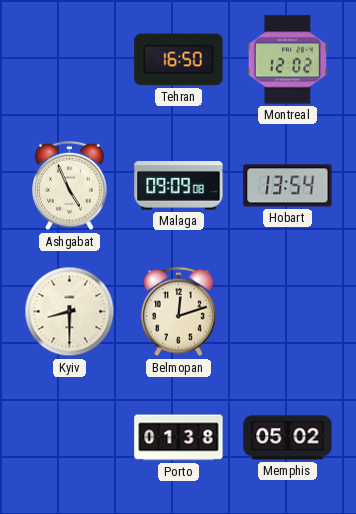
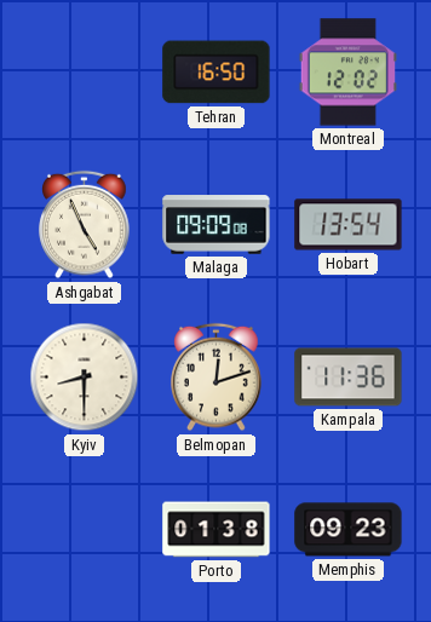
Kampala: none -> 11:36
Memphis: 05:02 -> 09:23
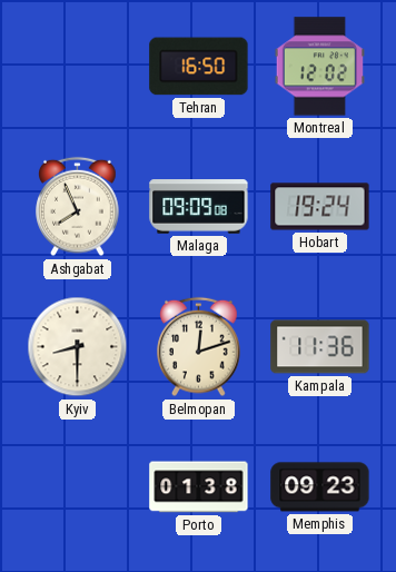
Ashgabat: 4:56 -> 7:56
Hobart: 13:54 -> 19:24
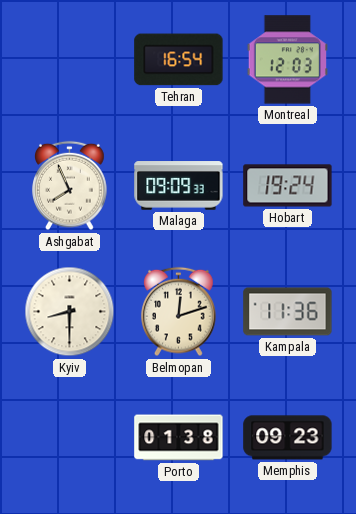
Tehran: 16:50 -> 16:54
Montreal: 12:02 -> 12:03
Malaga: 09:09:08 -> 09:09:33
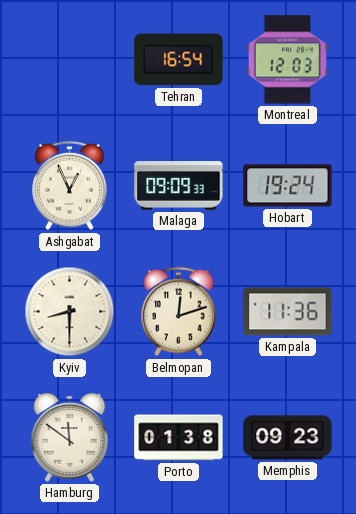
Ashgabat: 7:56 -> 12:56
Hamburg: none -> 11:51
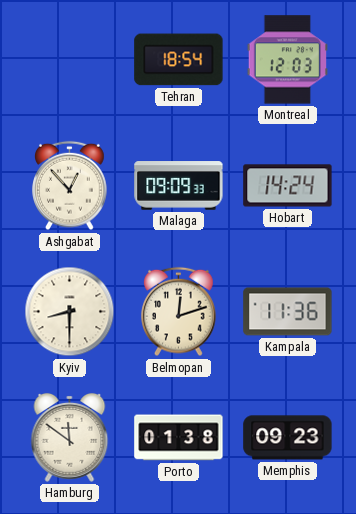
Tehran: 16:54 -> 18:54
Ashgabat: 12:56 -> 12:53
Hobart: 19:24 -> 14:24
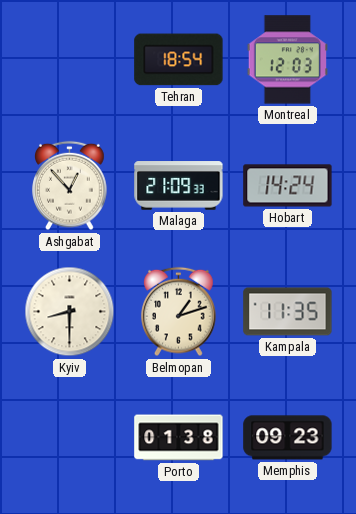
Malaga: 09:09 -> 21:09
Belmopan: 12:12 -> 1:12
Kampala: 11:36 -> 11:35
Hamburg: 11:51 -> none
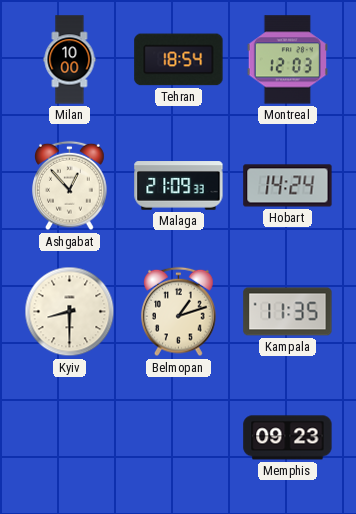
Milan: none -> 10:00
Porto: 01:38 -> none
